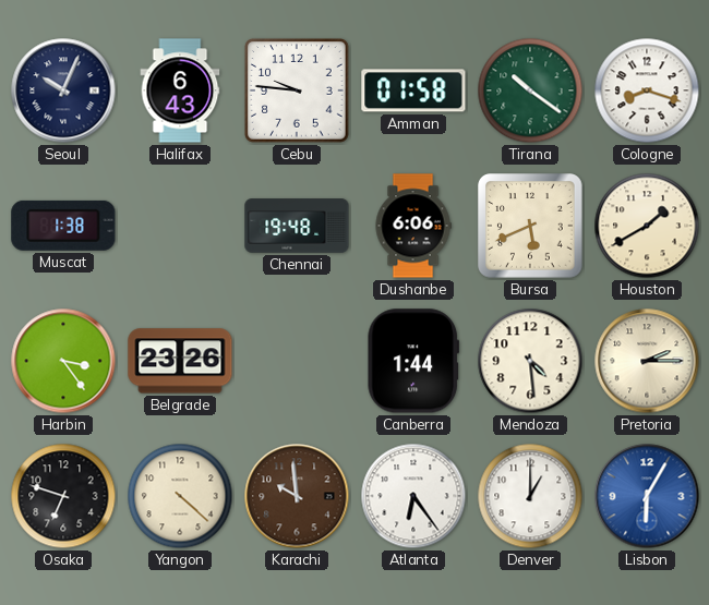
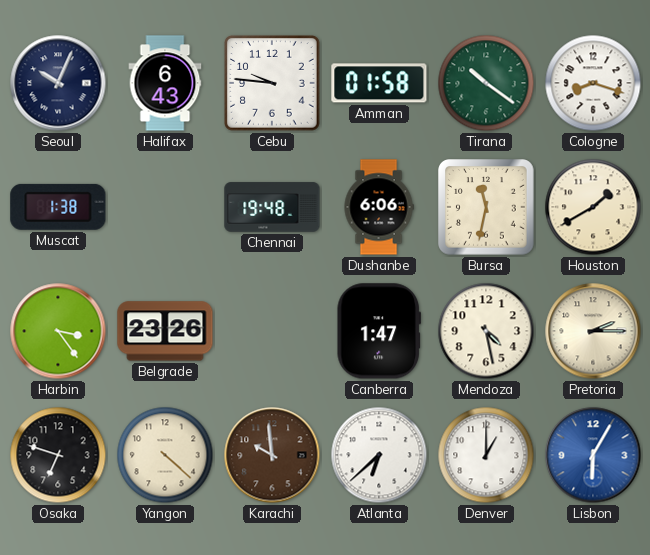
Bursa: 5:41 -> 11:32
Canberra: 1:44 -> 1:47
Mendoza: 4:29 -> 4:28
Atlanta: 6:24 -> 6:38
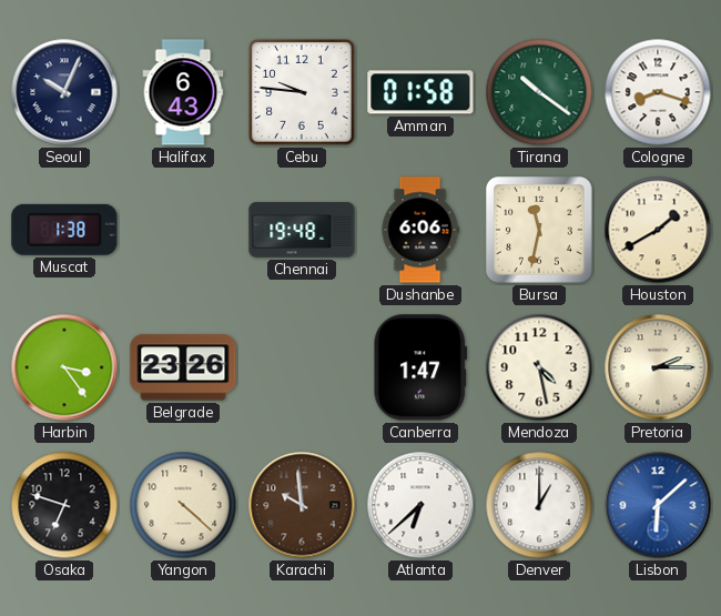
Lisbon: 6:05 -> 6:08
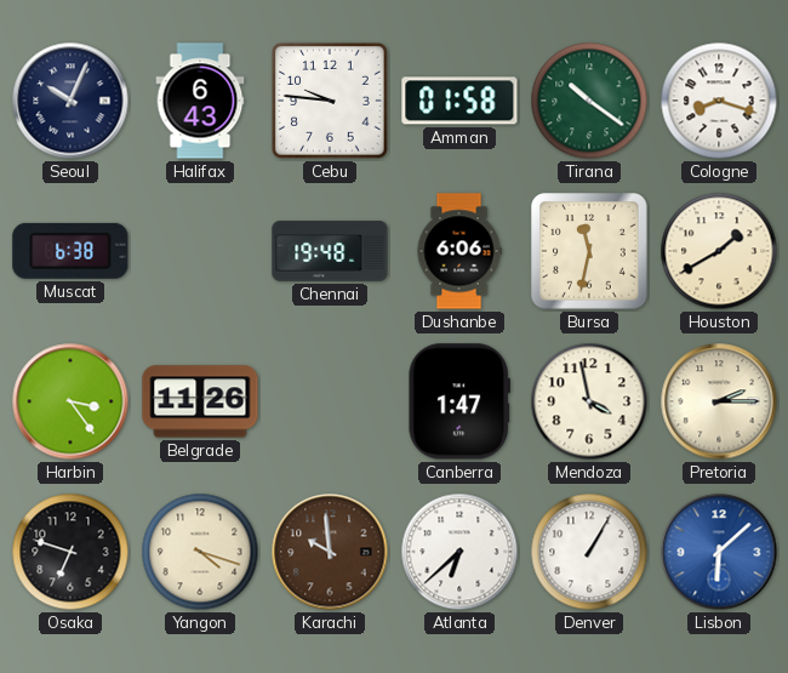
Muscat: 1:38 -> 6:38
Belgrade: 23:26 -> 11:26
Mendoza: 4:28 -> 3:58
Yangon: 4:22 -> 4:18
Denver: 1:00 -> 1:05
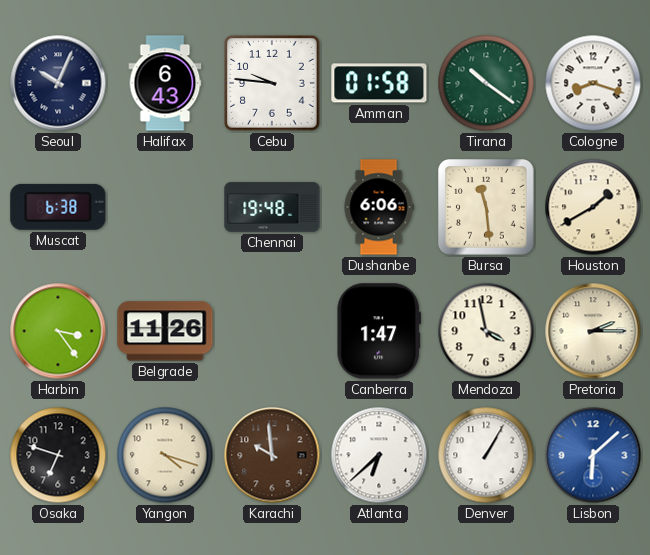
Bursa: 11:32 -> 11:29
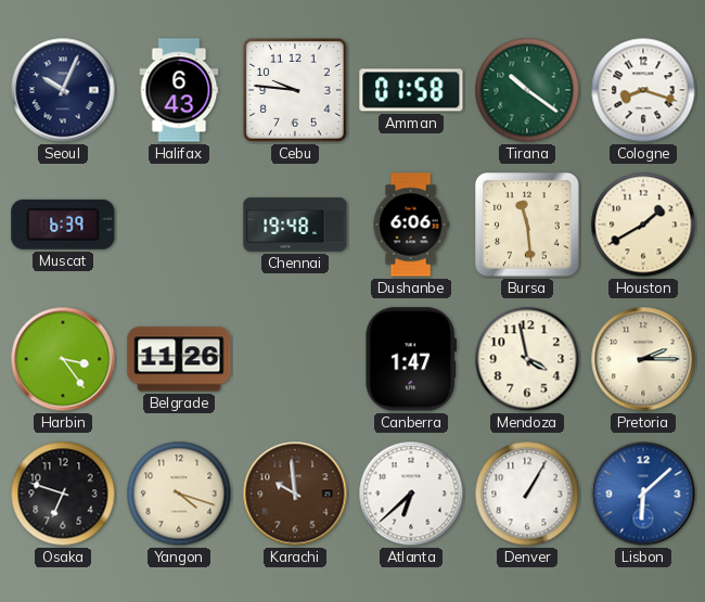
Muscat: 6:38 -> 6:39
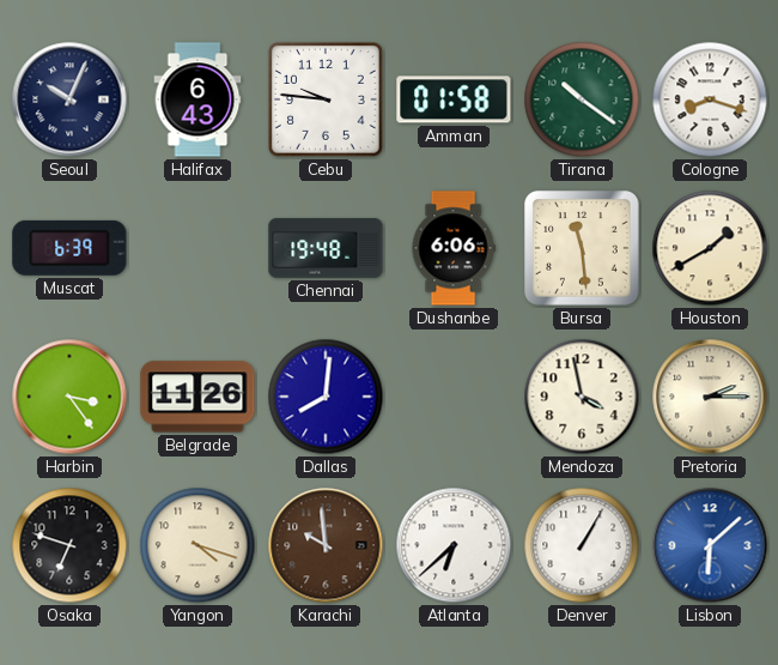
Dallas: none -> 8:01
Canberra: 1:47 -> none
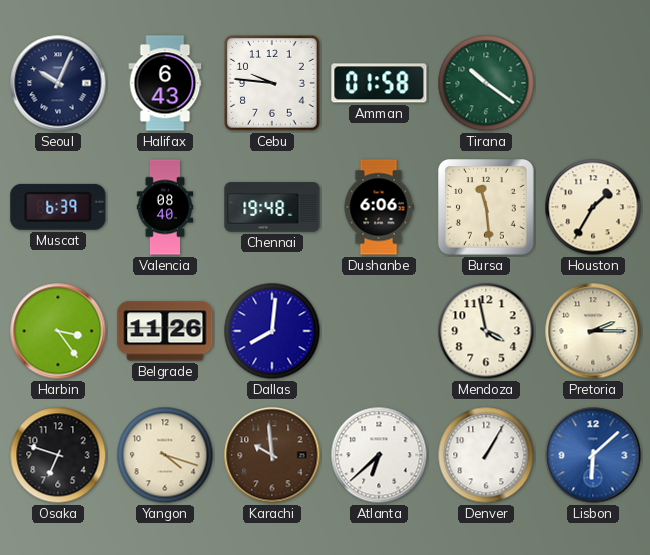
Cologne: 8:18 -> none
Valencia: none -> 08:40
Houston: 1:40 -> 1:35
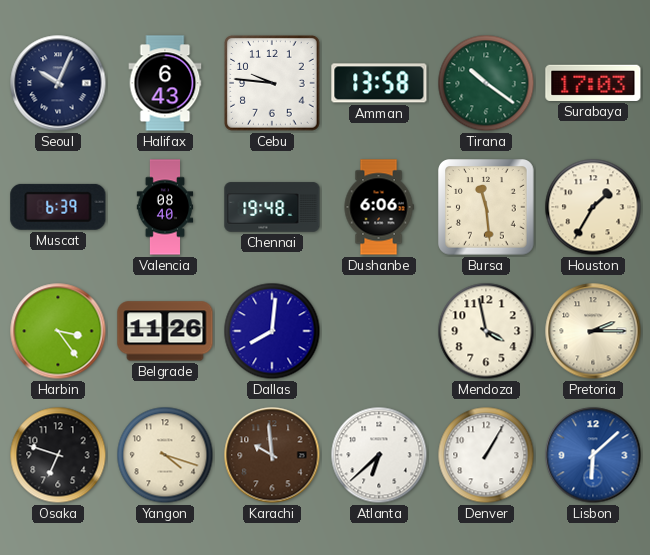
Amman: 01:58 -> 13:58
Surabaya: none -> 17:03
